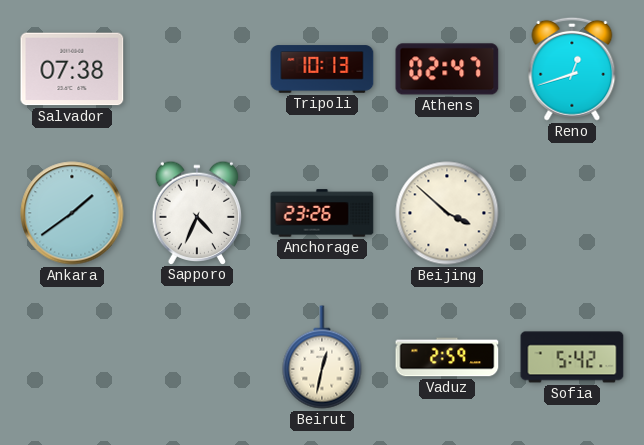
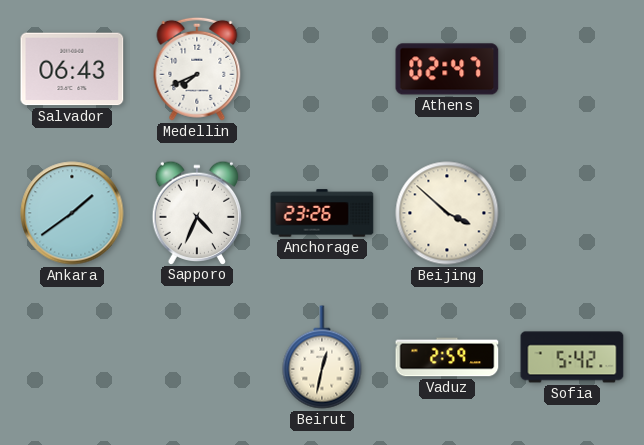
Salvador: 07:38 -> 06:43
Medellin: none -> 7:41
Tripoli: 10:13 -> none
Reno: 12:42 -> none
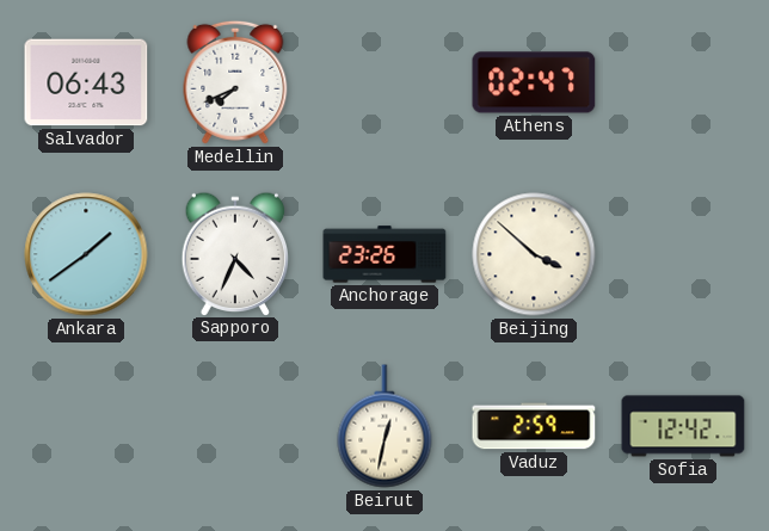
Sofia: 5:42 -> 12:42
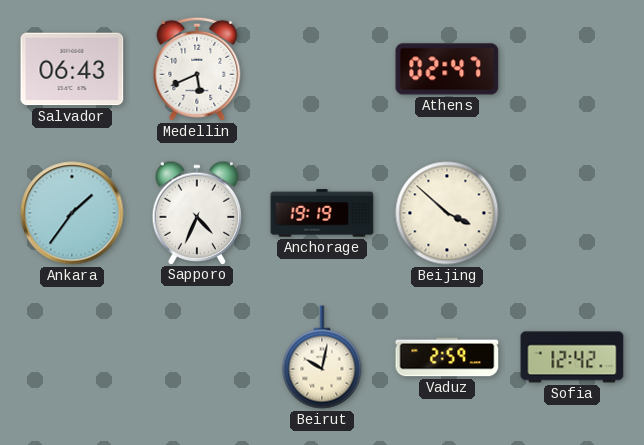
Medellin: 7:41 -> 5:41
Ankara: 1:39 -> 1:36
Anchorage: 23:26 -> 19:19
Beirut: 12:32 -> 10:02
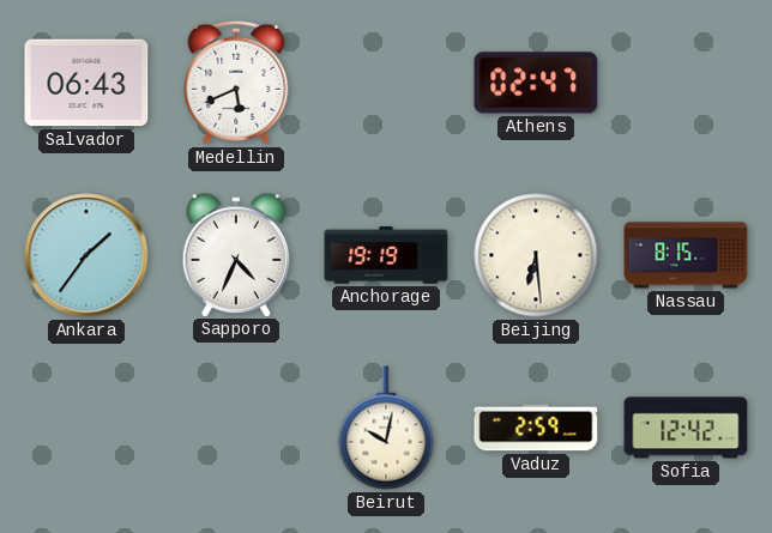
Beijing: 3:52 -> 6:29
Nassau: none -> 8:15
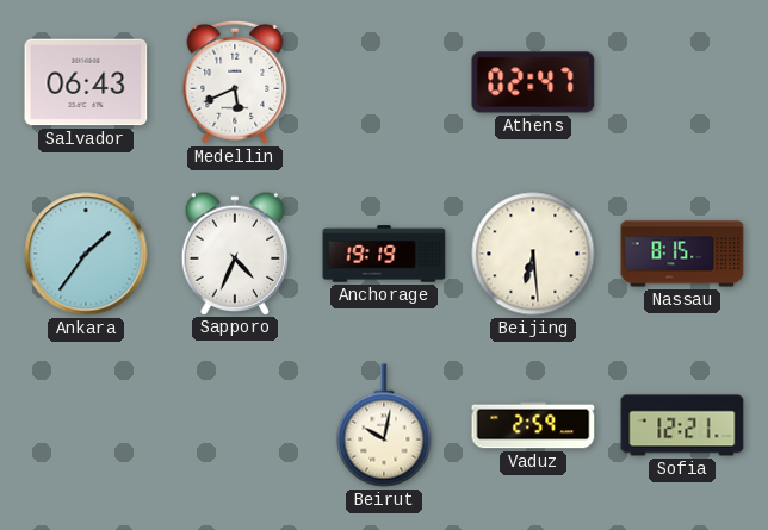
Sofia: 12:42 -> 12:21
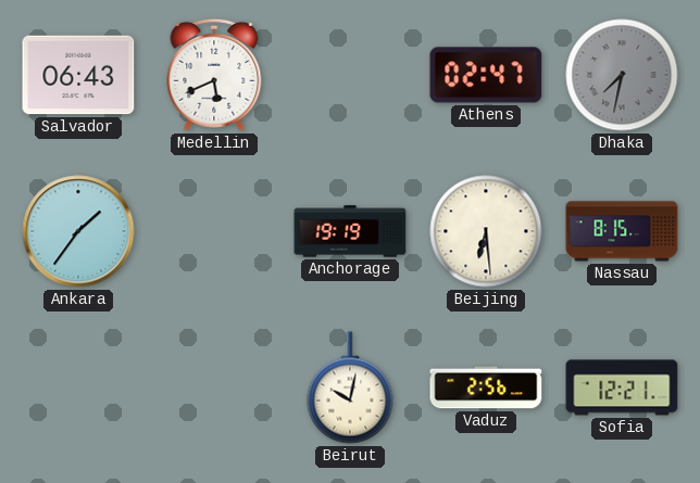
Dhaka: none -> 7:32
Sapporo: 4:34 -> none
Vaduz: 2:59 -> 2:56
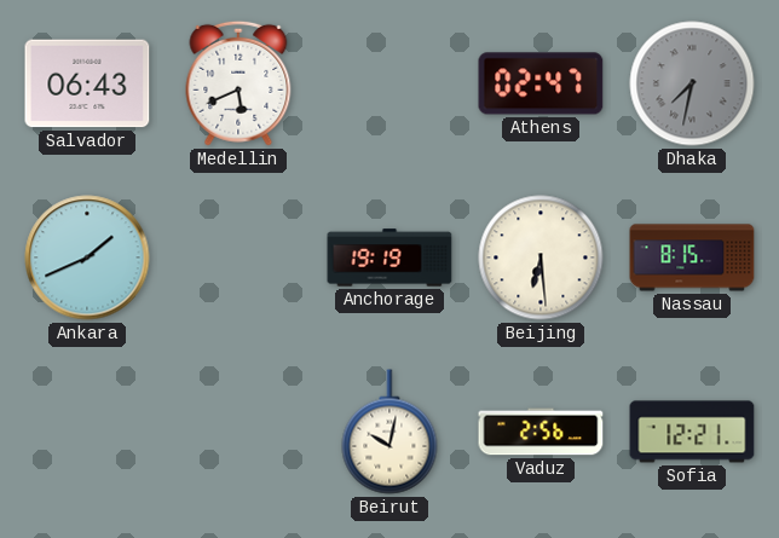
Ankara: 1:36 -> 1:41
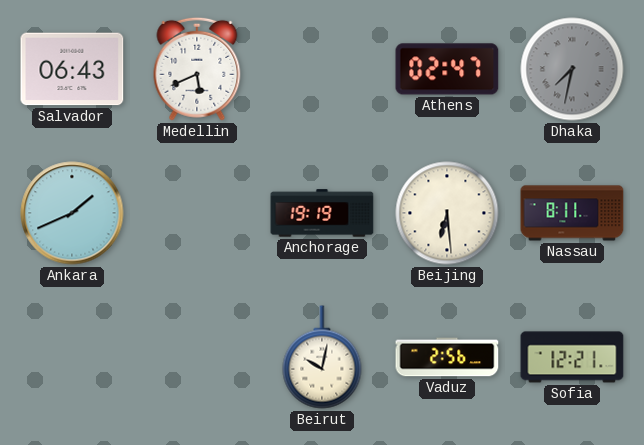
Nassau: 8:15 -> 8:11
